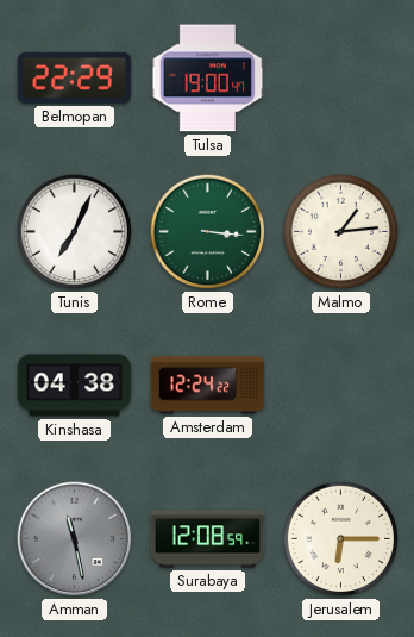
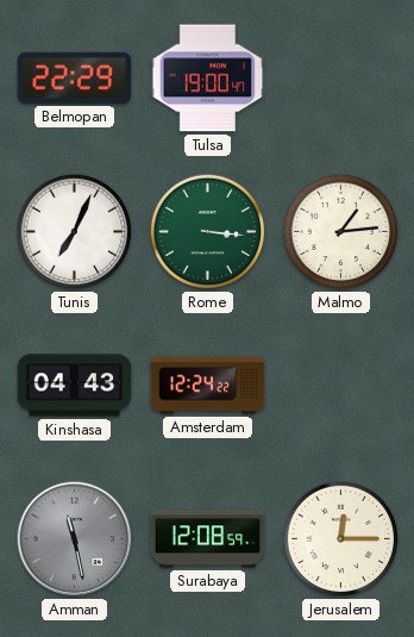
Kinshasa: 04:38 -> 04:43
Jerusalem: 6:15 -> 12:15
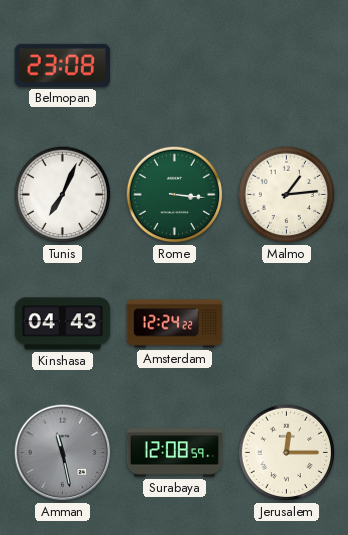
Belmopan: 22:29 -> 23:08
Tulsa: 19:00 -> none
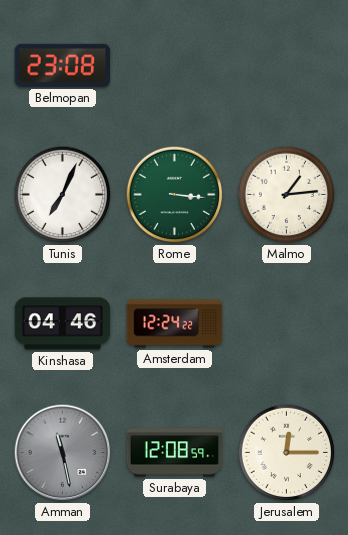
Kinshasa: 04:43 -> 04:46
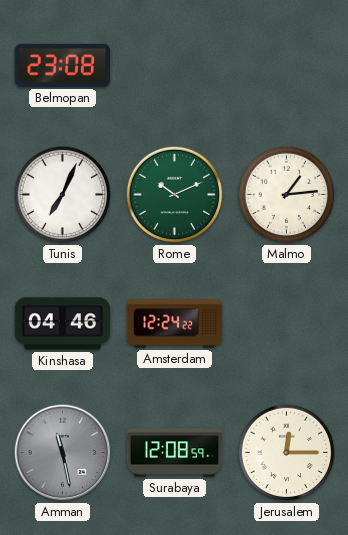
Rome: 3:16 -> 10:11
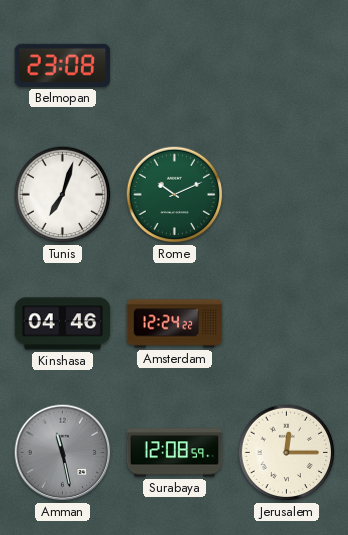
Tunis: 7:04 -> 7:03
Malmo: 1:14 -> none
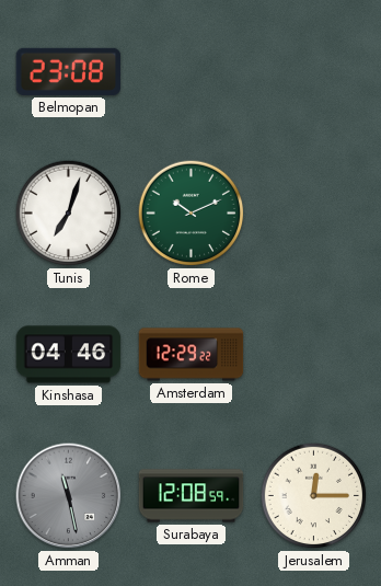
Amsterdam: 12:24 -> 12:29
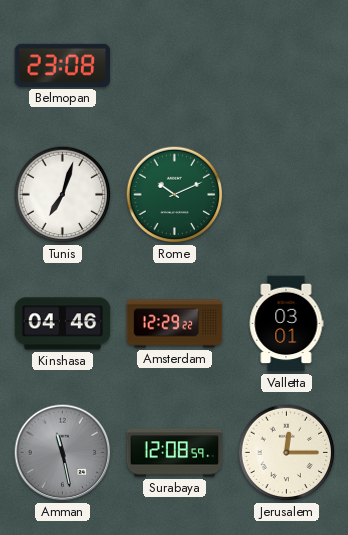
Valletta: none -> 03:01
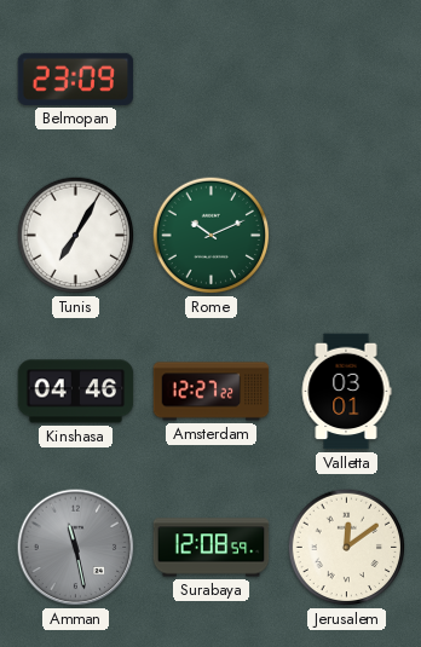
Belmopan: 23:08 -> 23:09
Tunis: 7:03 -> 7:05
Amsterdam: 12:29 -> 12:27
Jerusalem: 12:15 -> 12:09
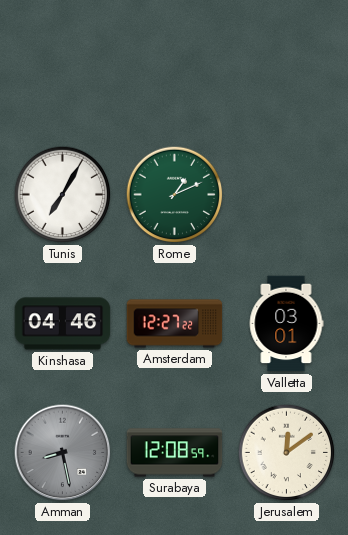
Belmopan: 23:09 -> none
Rome: 10:11 -> 1:11
Amman: 11:28 -> 8:28
